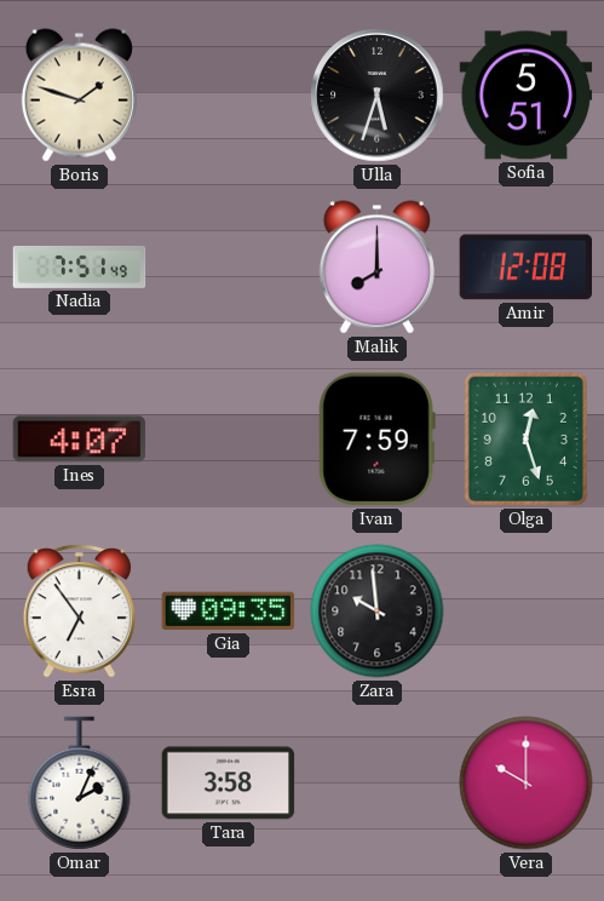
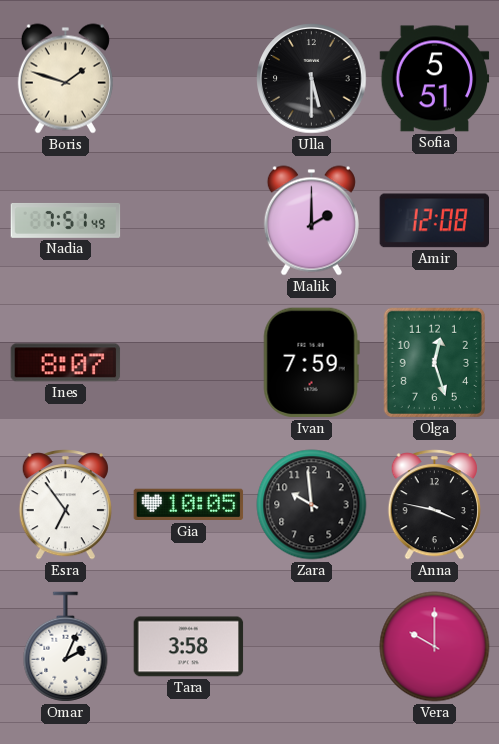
Ulla: 5:33 -> 5:30
Malik: 8:00 -> 2:00
Ines: 4:07 -> 8:07
Gia: 09:35 -> 10:05
Anna: none -> 3:47
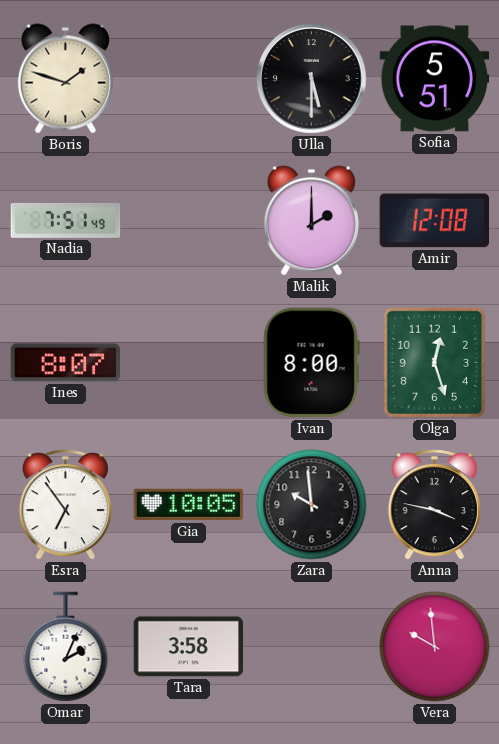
Ivan: 7:59 -> 8:00
Vera: 10:00 -> 9:59
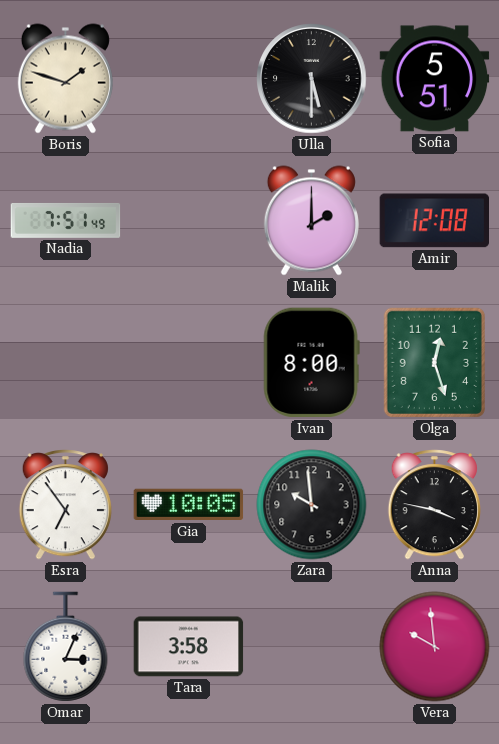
Ines: 8:07 -> none
Omar: 2:04 -> 3:04
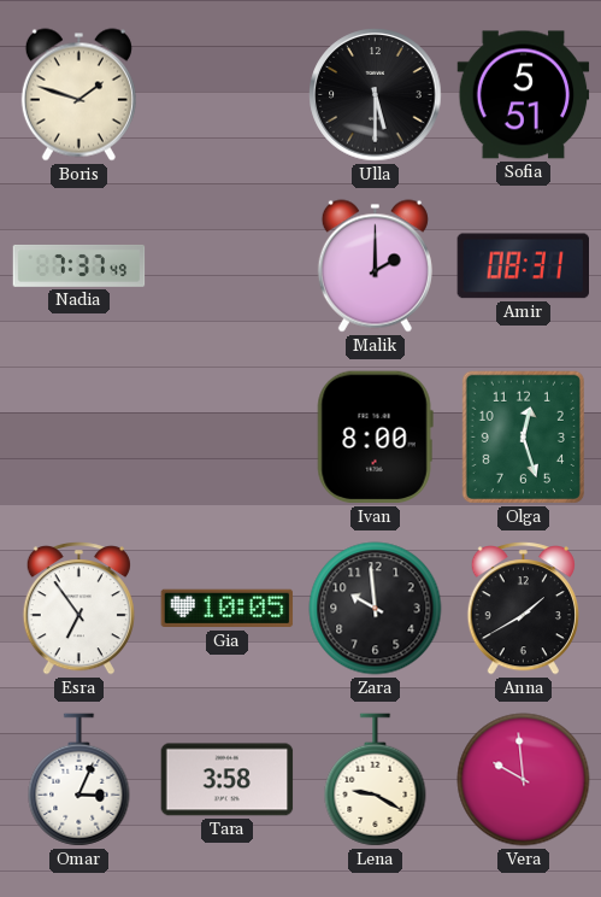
Nadia: 7:51 -> 7:37
Amir: 12:08 -> 08:31
Anna: 3:47 -> 1:40
Lena: none -> 9:20
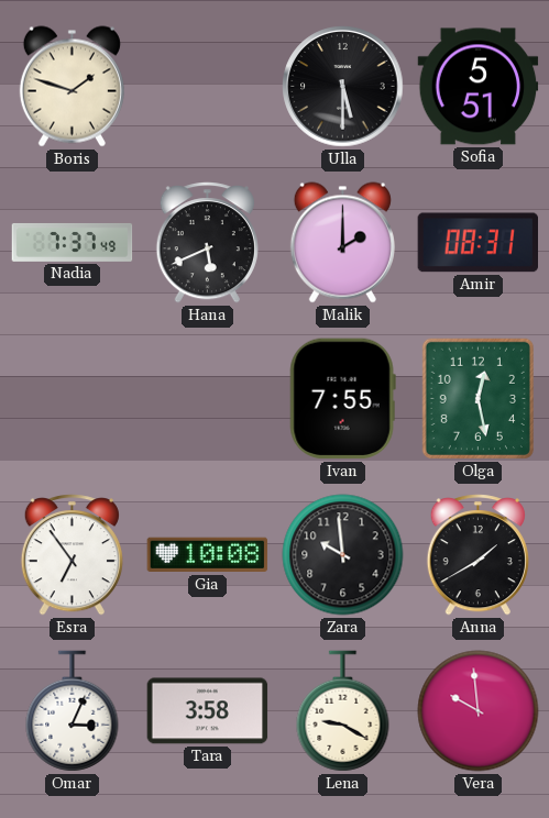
Hana: none -> 5:41
Ivan: 8:00 -> 7:55
Olga: 12:27 -> 12:28
Gia: 10:05 -> 10:08
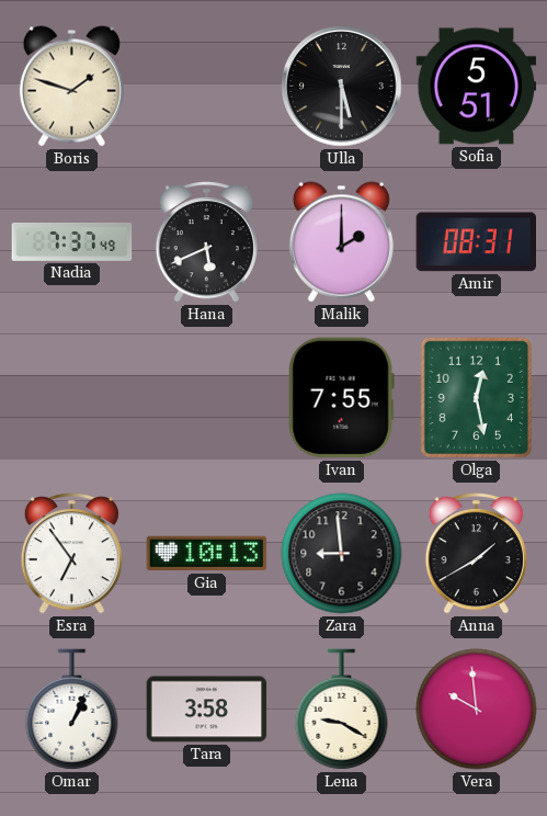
Gia: 10:08 -> 10:13
Zara: 9:59 -> 8:59
Omar: 3:04 -> 1:04
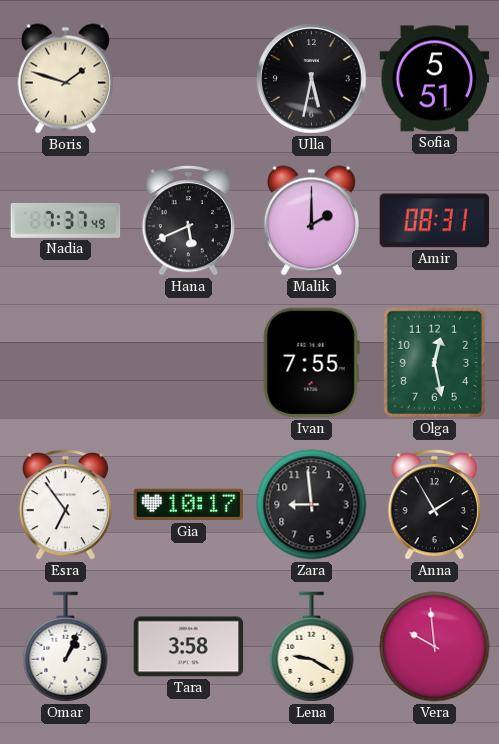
Ulla: 5:30 -> 5:32
Gia: 10:13 -> 10:17
Anna: 1:40 -> 1:55
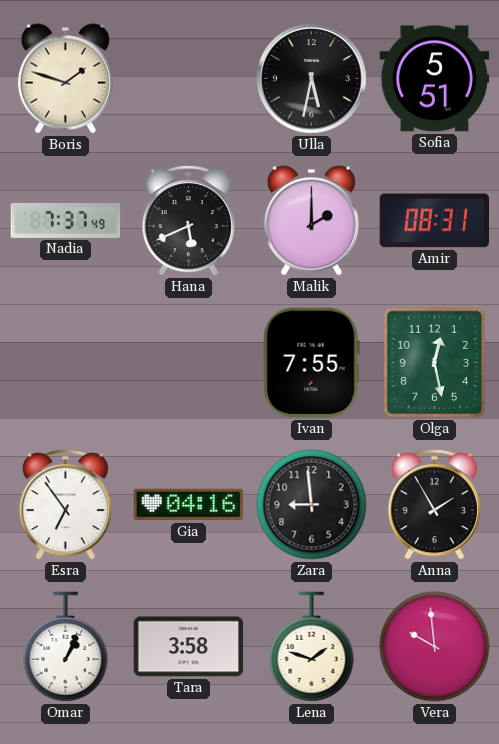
Gia: 10:17 -> 04:16
Lena: 9:20 -> 1:48
